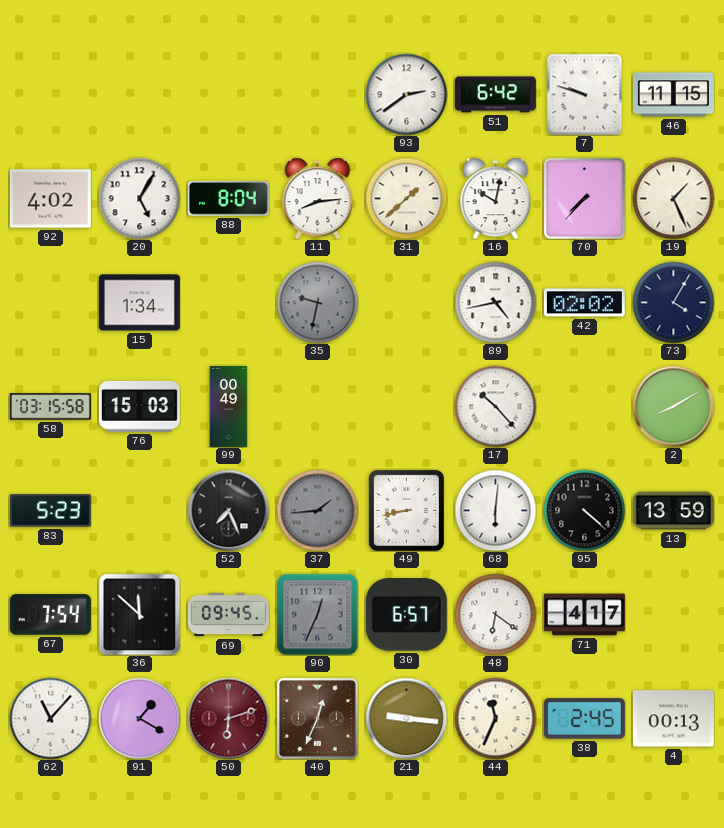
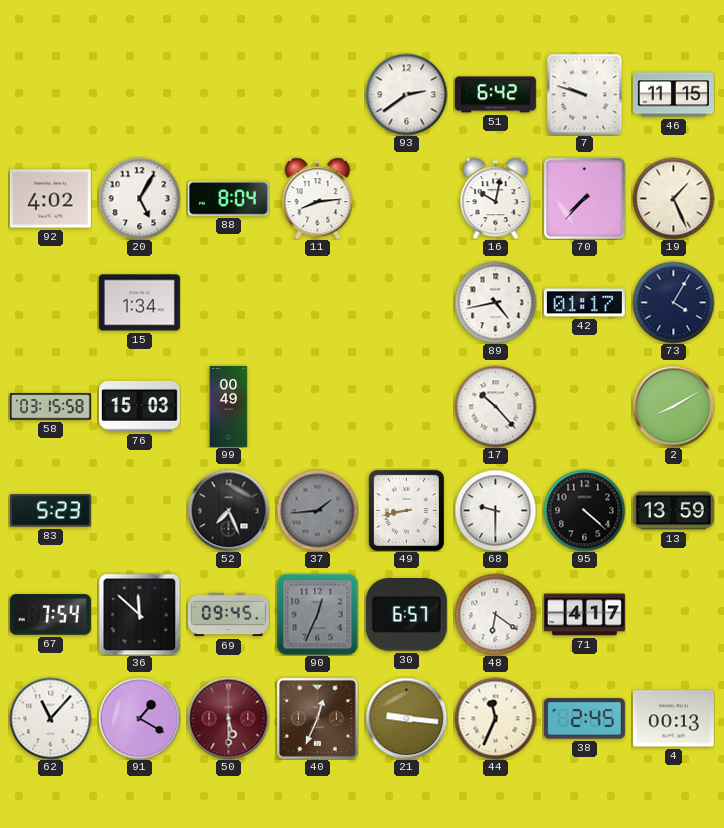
31: 1:38 -> none
35: 9:32 -> none
42: 02:02 -> 01:17
68: 6:01 -> 9:30
50: 6:12 -> 5:30
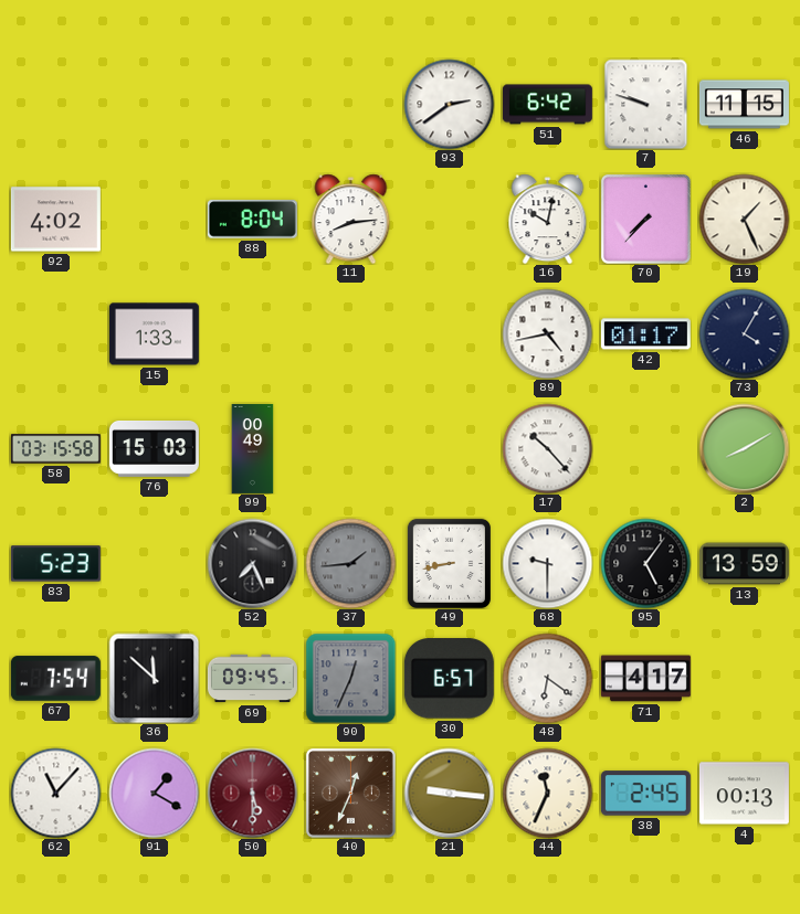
20: 5:05 -> none
15: 1:34 -> 1:33
95: 4:22 -> 5:06
